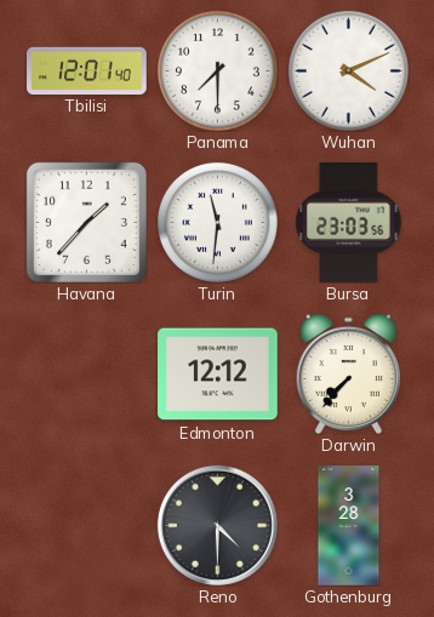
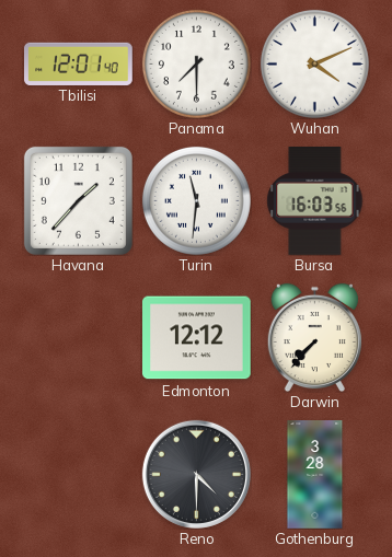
Bursa: 23:03 -> 16:03
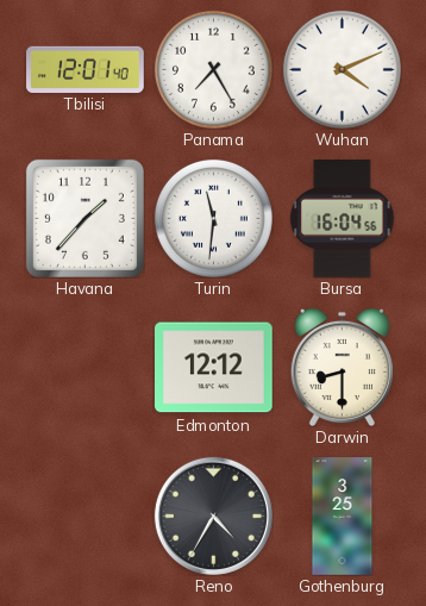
Panama: 7:30 -> 7:25
Bursa: 16:03 -> 16:04
Darwin: 7:37 -> 8:30
Reno: 4:30 -> 4:35
Gothenburg: 3:28 -> 3:25
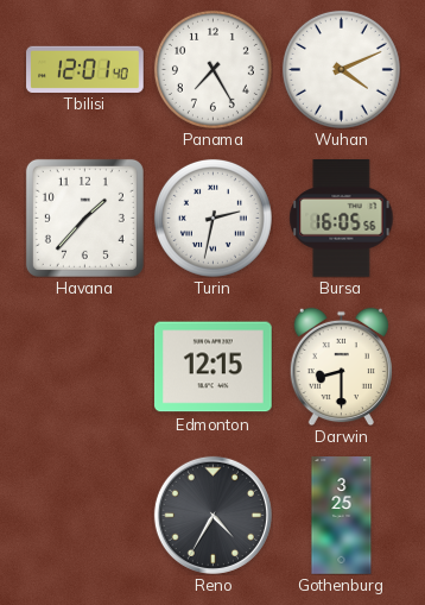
Turin: 11:31 -> 2:32
Bursa: 16:04 -> 16:05
Edmonton: 12:12 -> 12:15
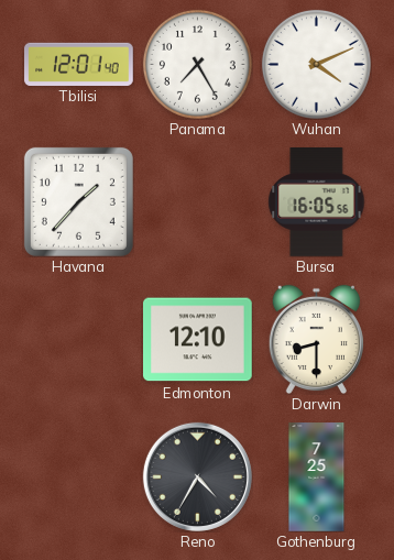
Turin: 2:32 -> none
Edmonton: 12:15 -> 12:10
Gothenburg: 3:25 -> 7:25
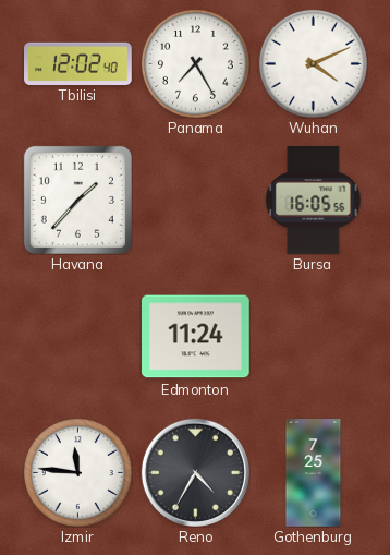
Tbilisi: 12:01 -> 12:02
Edmonton: 12:10 -> 11:24
Darwin: 8:30 -> none
Izmir: none -> 11:46
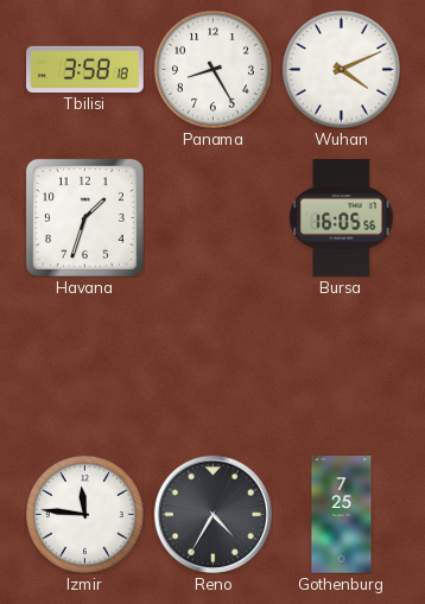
Tbilisi: 12:02 -> 3:58
Panama: 7:25 -> 8:25
Havana: 1:37 -> 1:33
Edmonton: 11:24 -> none
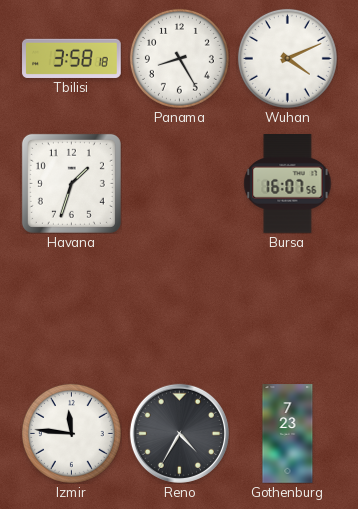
Bursa: 16:05 -> 16:07
Gothenburg: 7:25 -> 7:23
